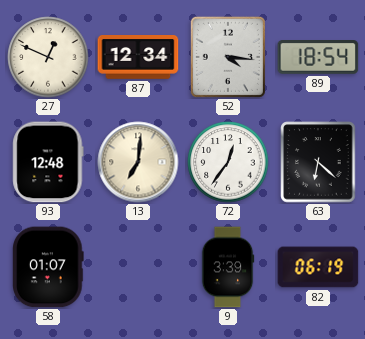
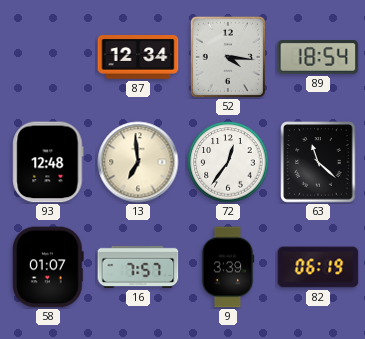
27: 12:49 -> none
13: 7:01 -> 6:59
63: 6:22 -> 11:22
16: none -> 7:57
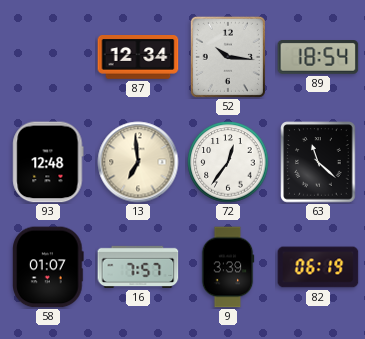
52: 4:16 -> 10:16
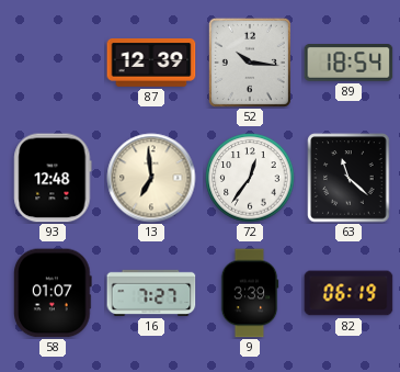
87: 12:34 -> 12:39
16: 7:57 -> 7:27
